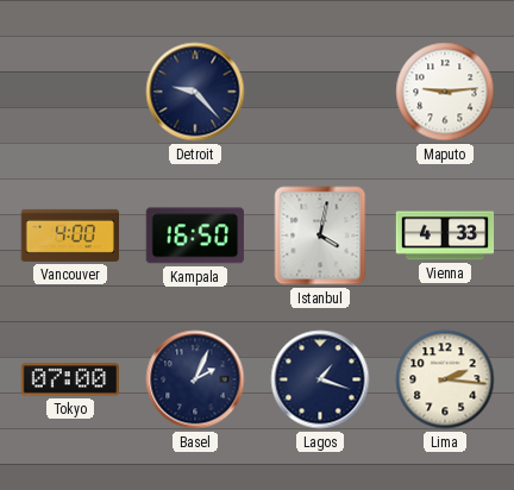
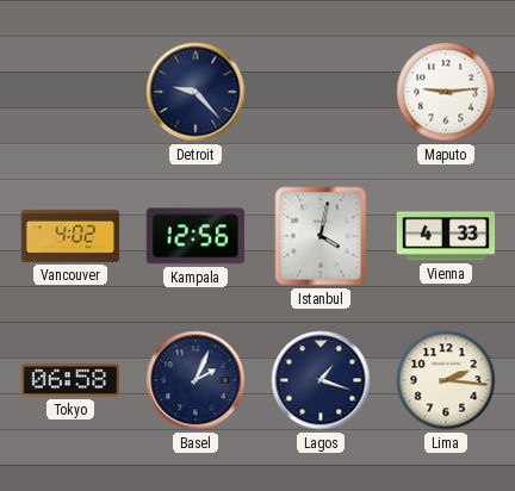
Vancouver: 4:00 -> 4:02
Kampala: 16:50 -> 12:56
Tokyo: 07:00 -> 06:58
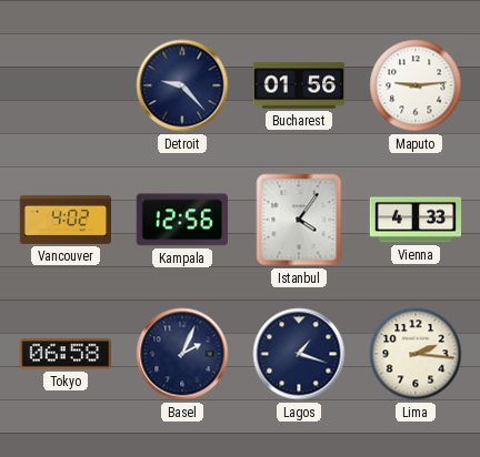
Bucharest: none -> 01:56
Istanbul: 4:02 -> 4:06
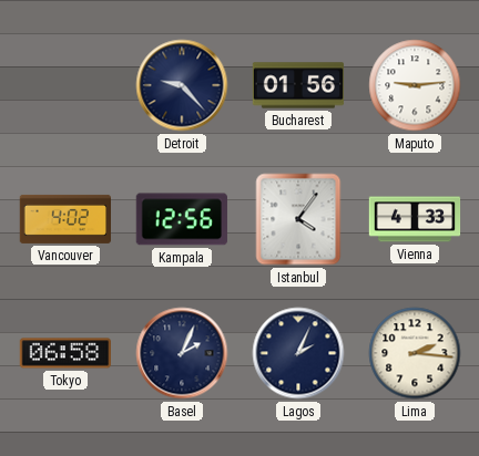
Lagos: 1:18 -> 2:04
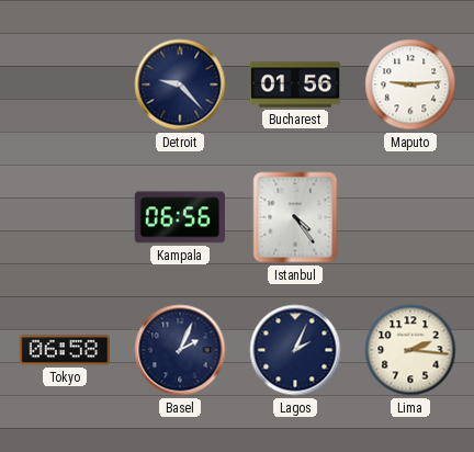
Vancouver: 4:02 -> none
Kampala: 12:56 -> 06:56
Istanbul: 4:06 -> 4:24
Vienna: 4:33 -> none
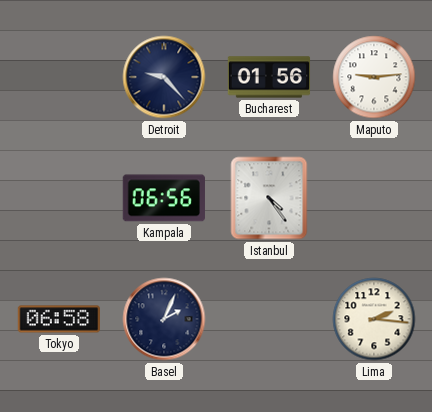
Lagos: 2:04 -> none
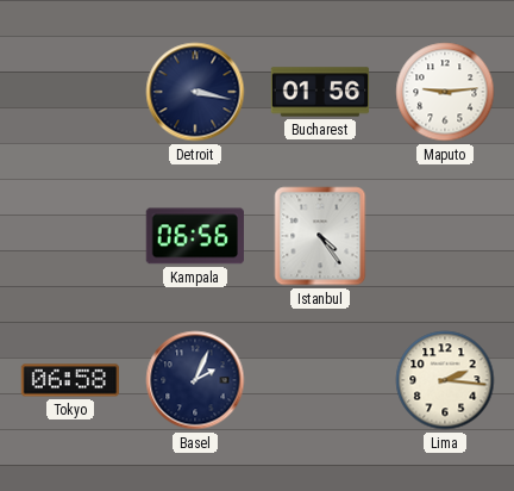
Detroit: 9:23 -> 3:17
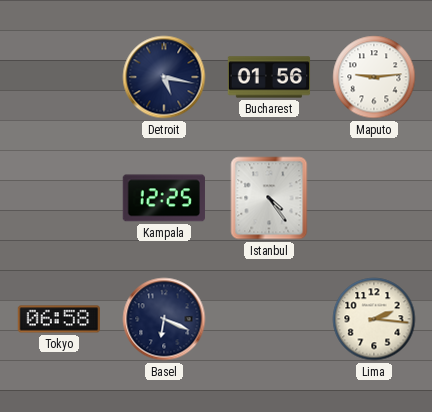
Detroit: 3:17 -> 5:17
Kampala: 06:56 -> 12:25
Basel: 2:04 -> 6:19
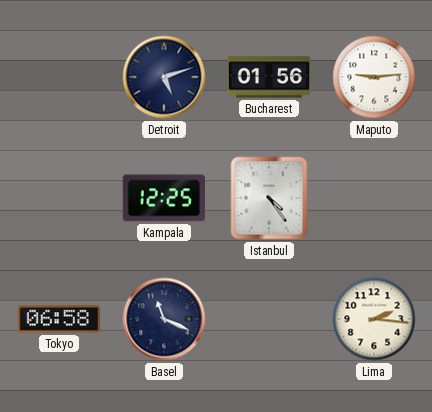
Detroit: 5:17 -> 5:12
Basel: 6:19 -> 11:19
